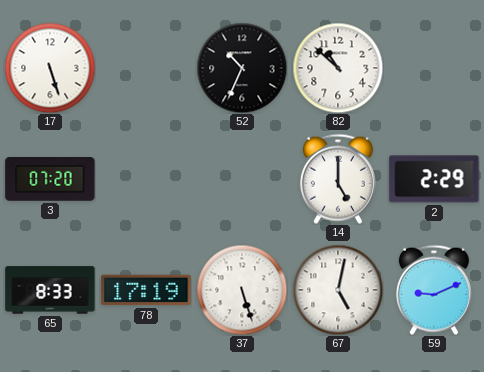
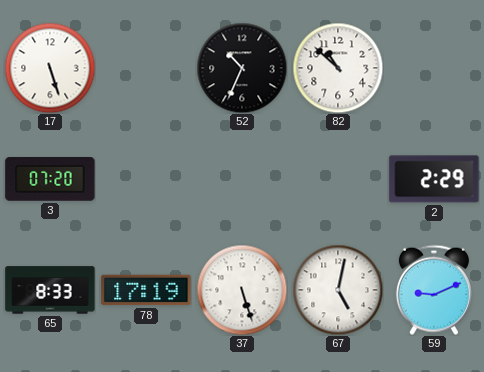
14: 5:00 -> none
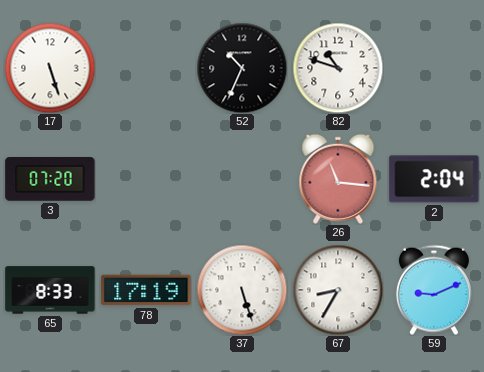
82: 10:52 -> 10:48
26: none -> 11:16
2: 2:29 -> 2:04
67: 5:02 -> 8:35
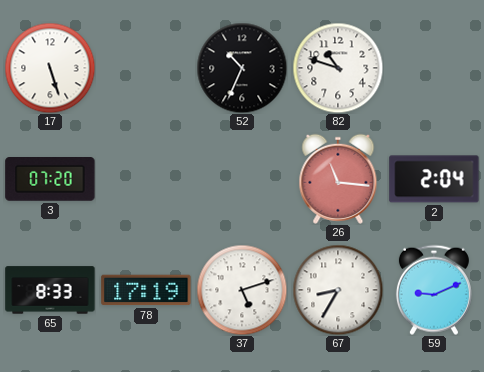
37: 5:27 -> 5:12
